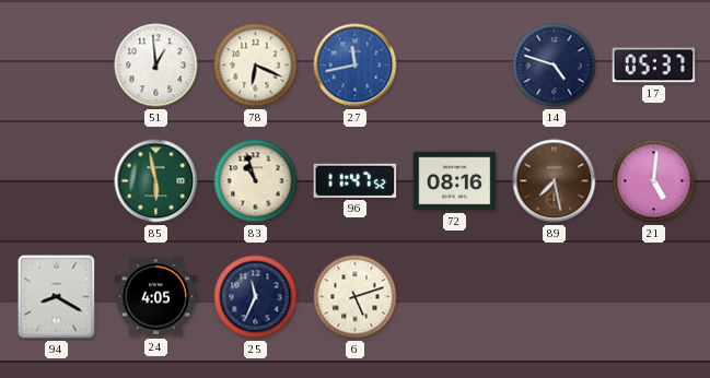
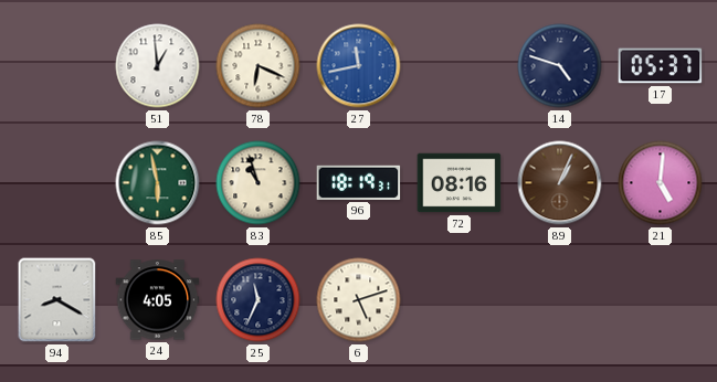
96: 11:47 -> 18:19
89: 7:28 -> 1:04
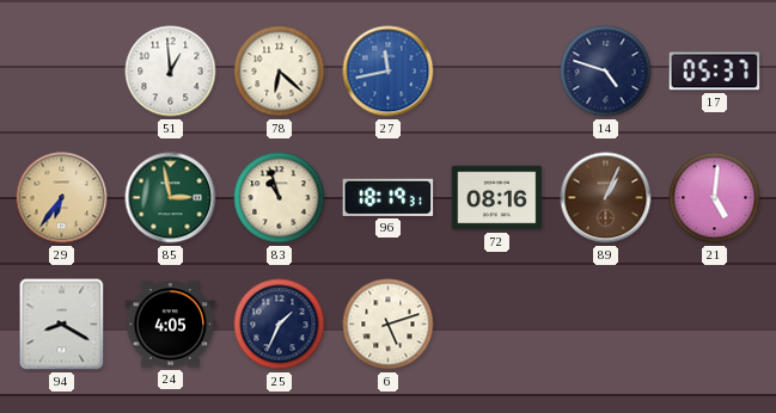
78: 6:19 -> 6:22
29: none -> 6:36
85: 5:58 -> 2:58
25: 11:34 -> 1:34
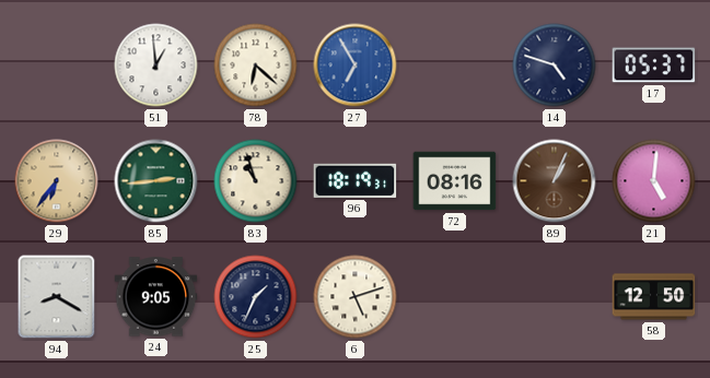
27: 11:43 -> 6:55
85: 2:58 -> 2:44
24: 4:05 -> 9:05
58: none -> 12:50
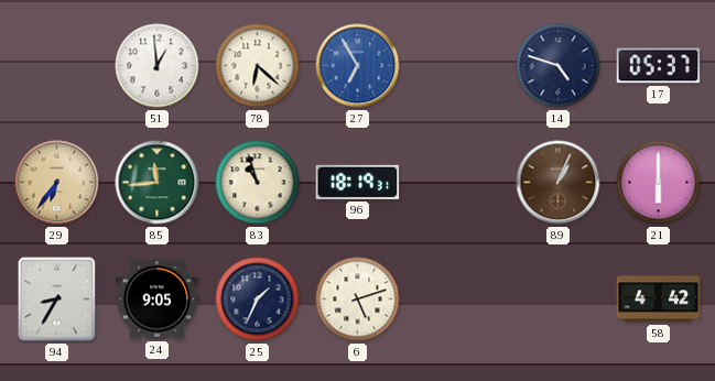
85: 2:44 -> 11:44
72: 08:16 -> none
21: 5:01 -> 6:00
94: 8:20 -> 8:35
58: 12:50 -> 4:42
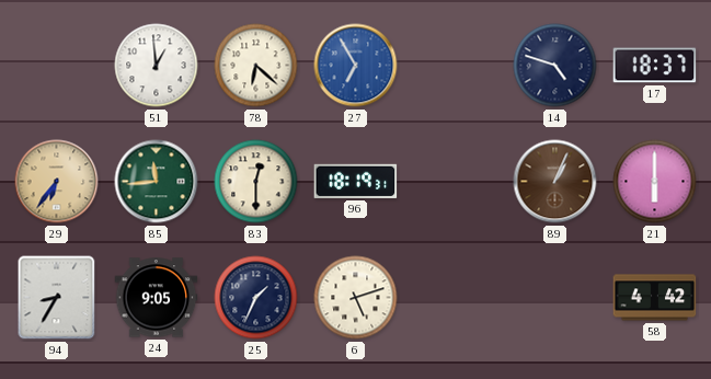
17: 05:37 -> 18:37
83: 10:57 -> 12:30
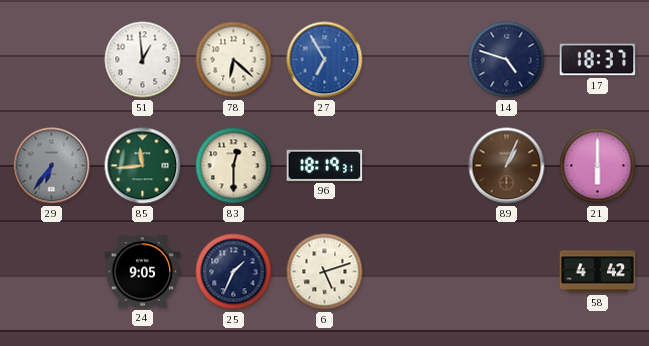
29 dial: champagne -> grey
94: 8:35 -> none
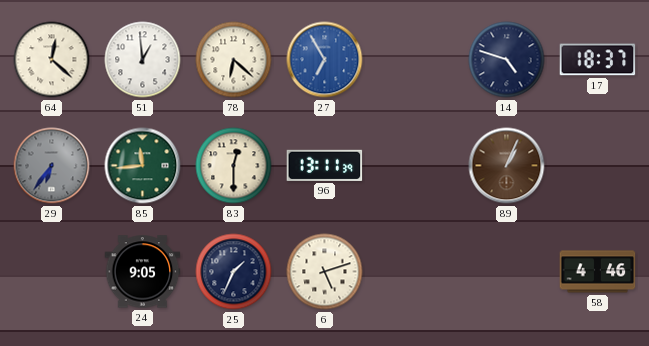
64: none -> 12:22
96: 18:19 -> 13:11
21: 6:00 -> none
58: 4:42 -> 4:46
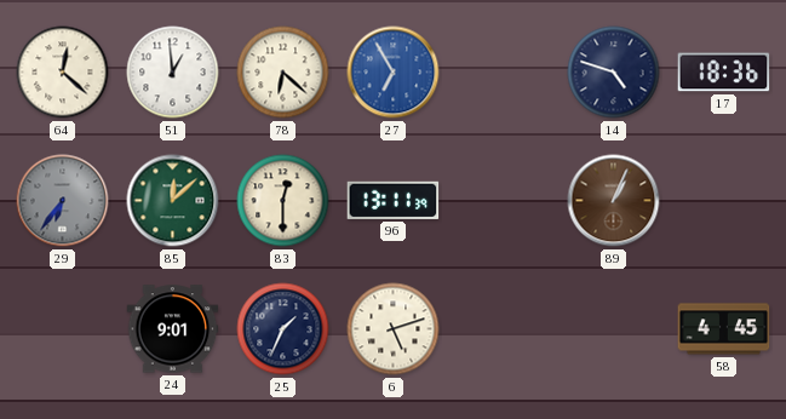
17: 18:37 -> 18:36
85: 11:44 -> 12:08
24: 9:05 -> 9:01
58: 4:46 -> 4:45
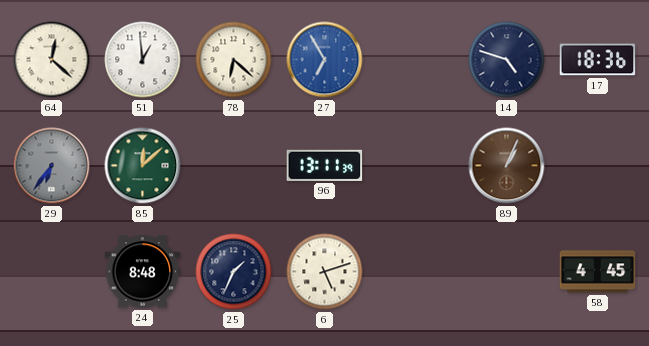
83: 12:30 -> none
24: 9:01 -> 8:48
